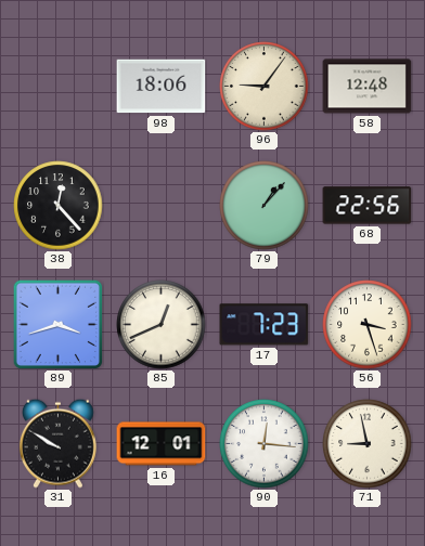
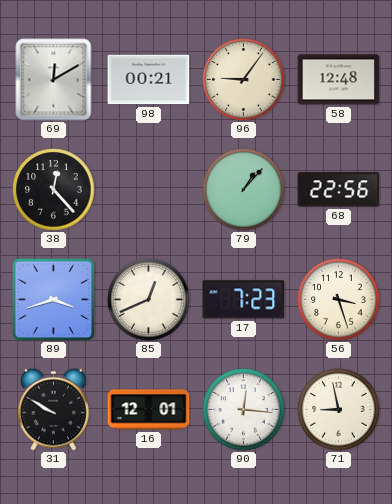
69: none -> 12:10
98: 18:06 -> 00:21
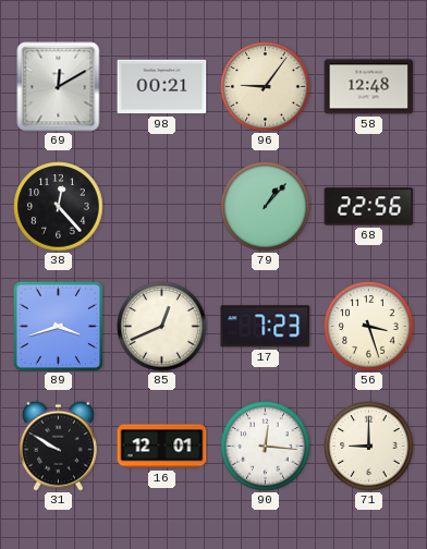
71: 8:58 -> 9:00
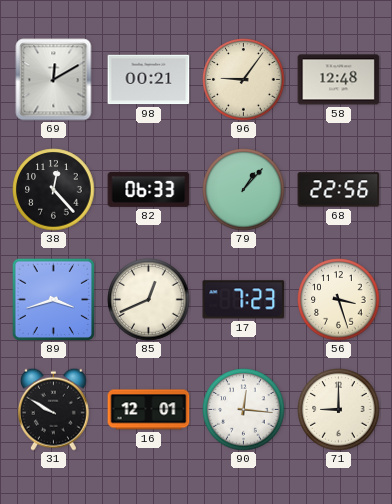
82: none -> 06:33
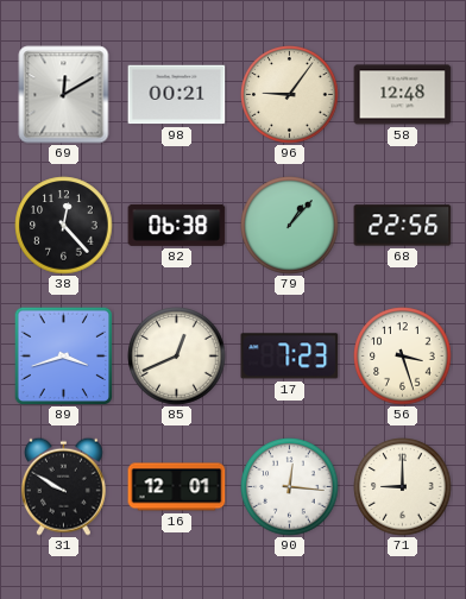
82: 06:33 -> 06:38
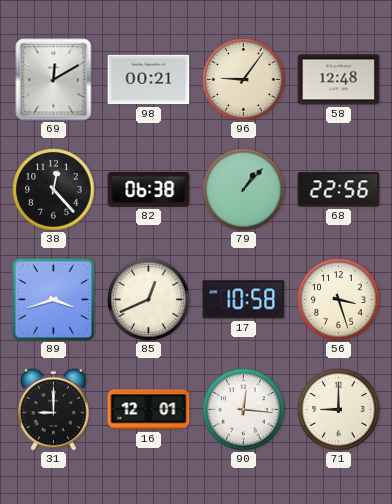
17: 7:23 -> 10:58
31: 9:50 -> 9:00
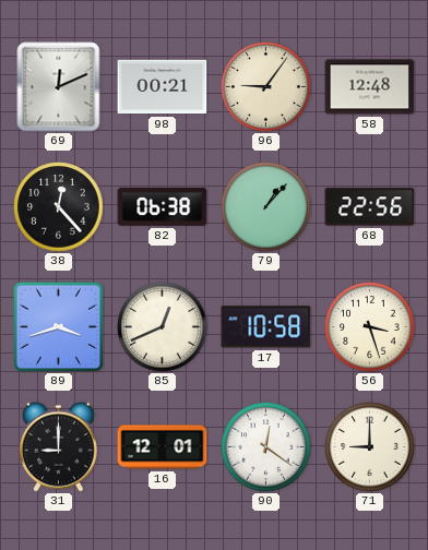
69: 12:10 -> 12:11
90: 12:16 -> 12:21
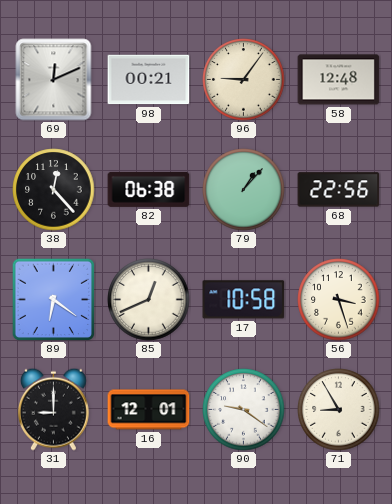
89: 3:42 -> 6:21
90: 12:21 -> 9:21
71: 9:00 -> 8:55
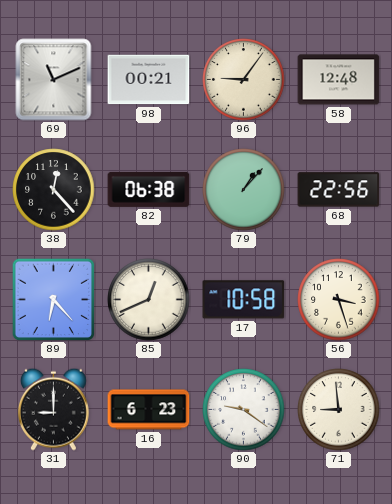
69: 12:11 -> 11:11
89: 6:21 -> 6:23
16: 12:01 -> 6:23
71: 8:55 -> 8:59
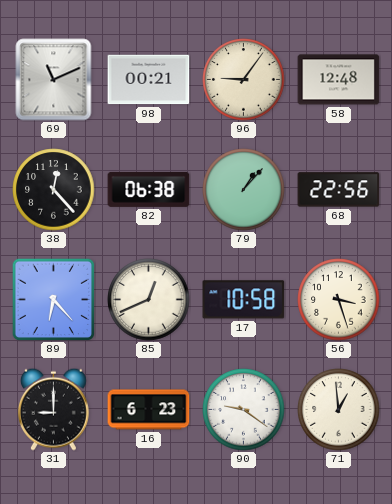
71: 8:59 -> 12:59
